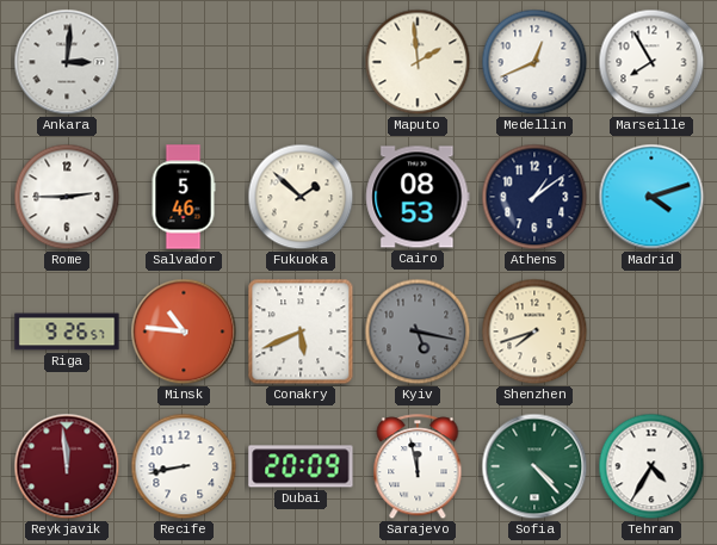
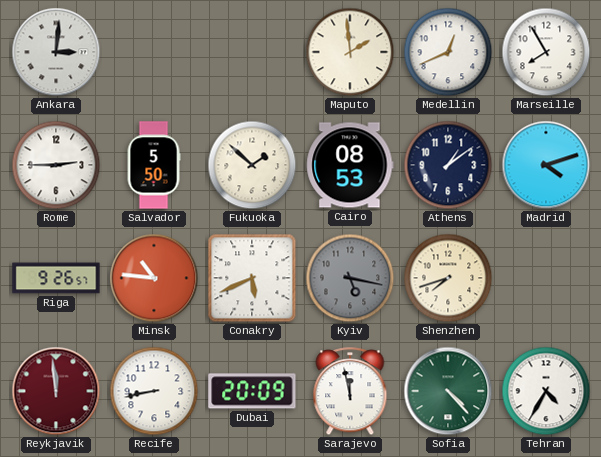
Salvador: 5:46 -> 5:50
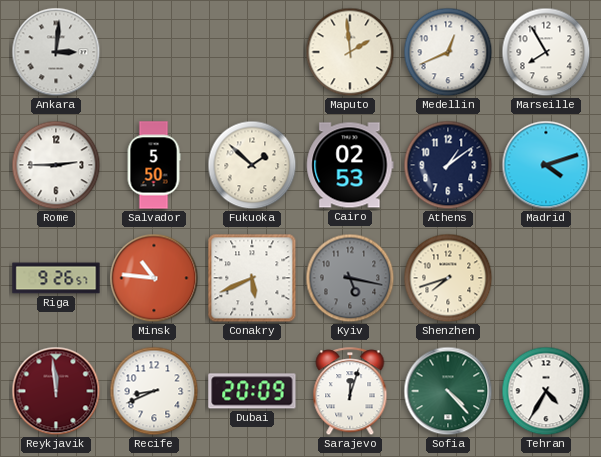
Cairo: 08:53 -> 02:53
Recife: 8:43 -> 8:41
Sarajevo: 11:58 -> 12:03
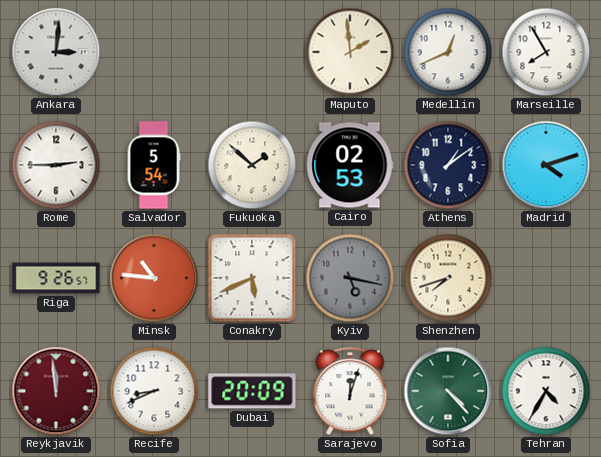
Salvador: 5:50 -> 5:54
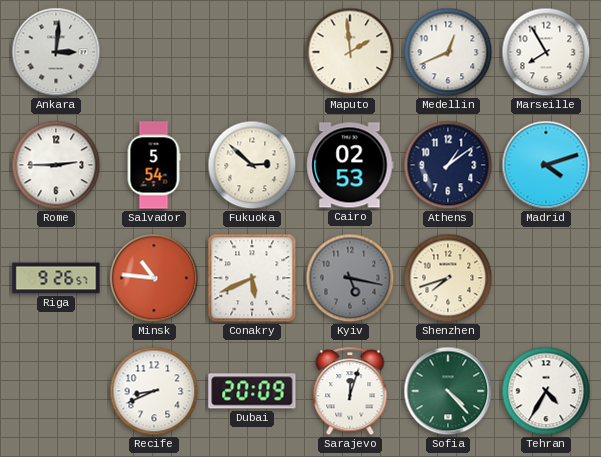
Fukuoka: 1:52 -> 2:52
Reykjavik: 11:59 -> none
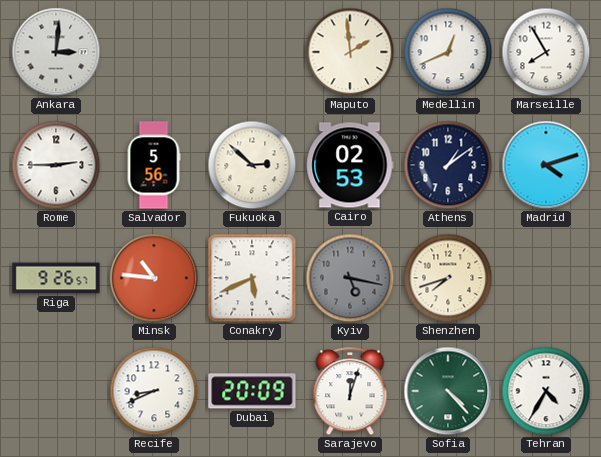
Salvador: 5:54 -> 5:56
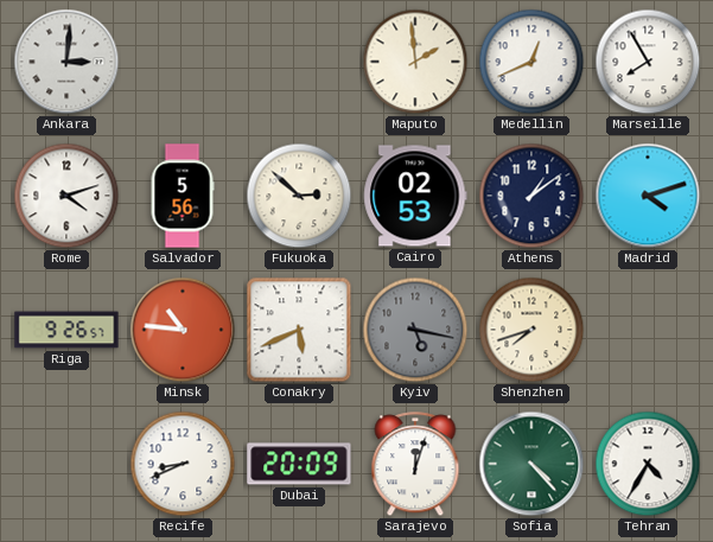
Rome: 2:45 -> 4:12
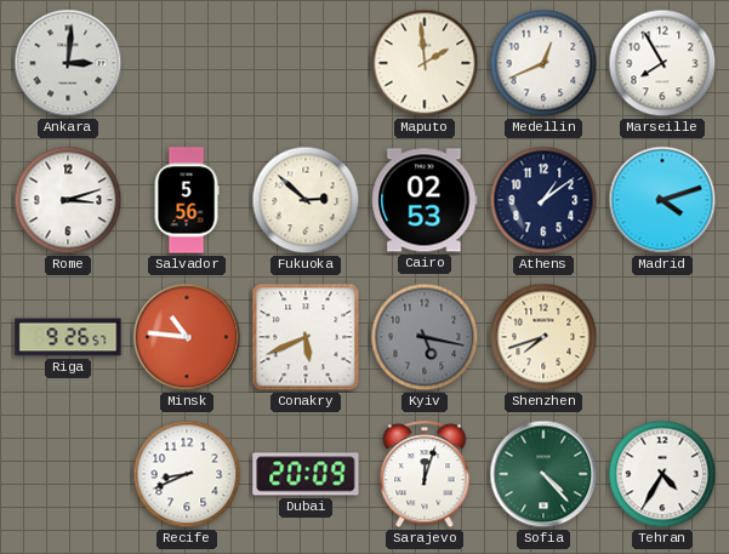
Rome: 4:12 -> 3:12
